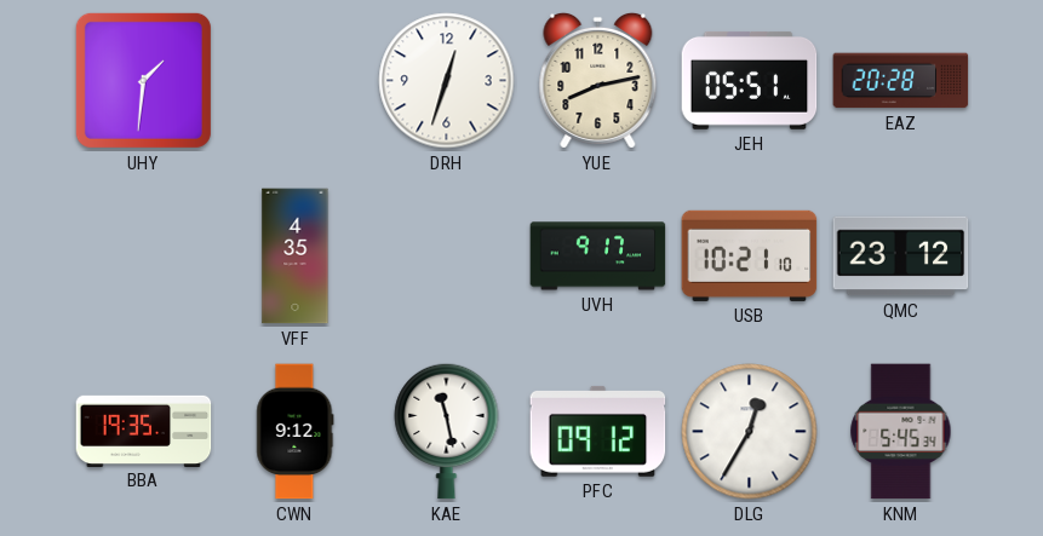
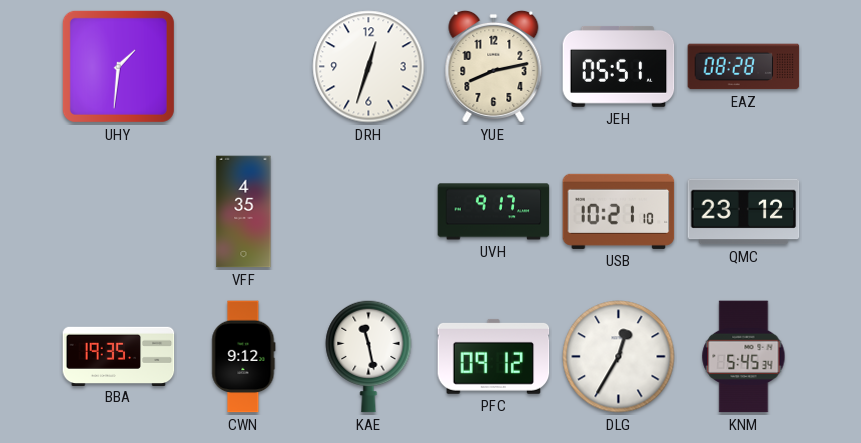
EAZ: 20:28 -> 08:28
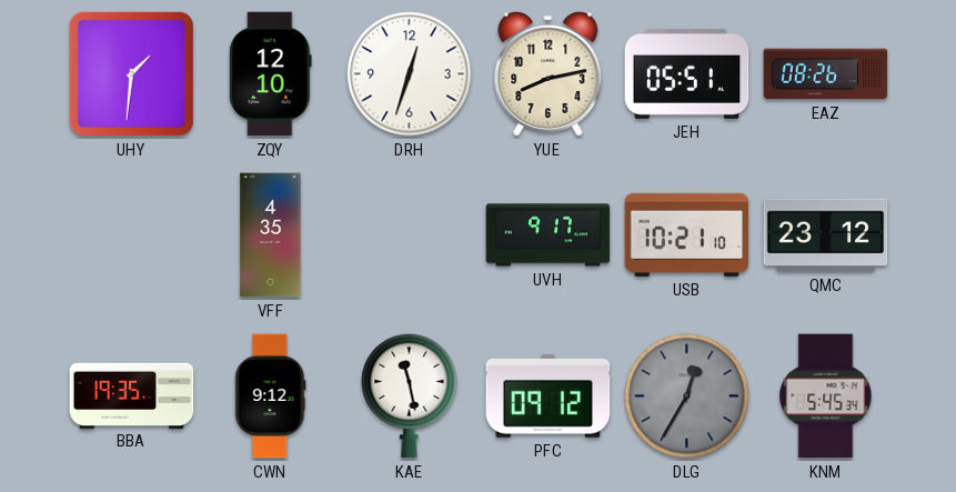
ZQY: none -> 12:10
EAZ: 08:28 -> 08:26
DLG dial: white -> grey
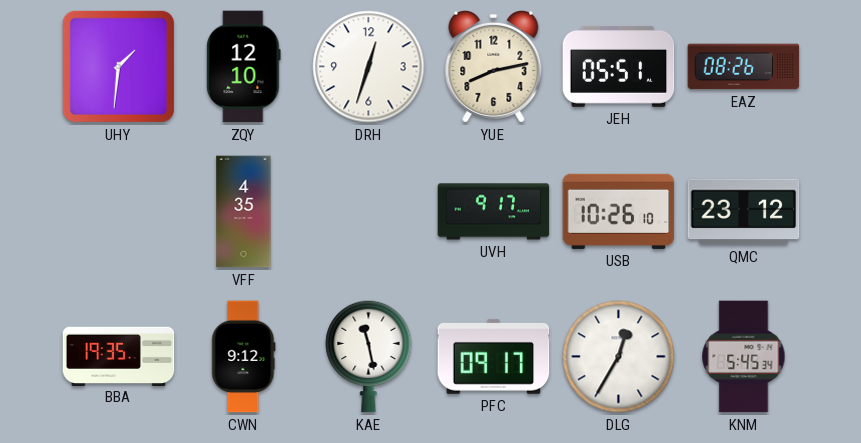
USB: 10:21 -> 10:26
PFC: 09:12 -> 09:17
DLG dial: grey -> white
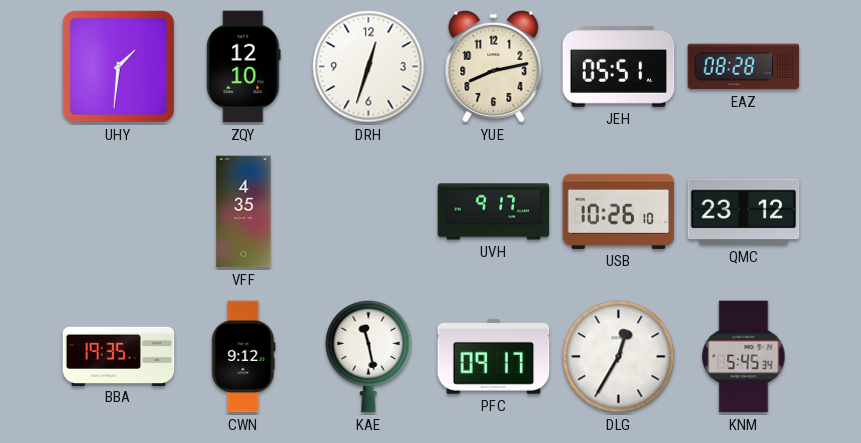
EAZ: 08:26 -> 08:28
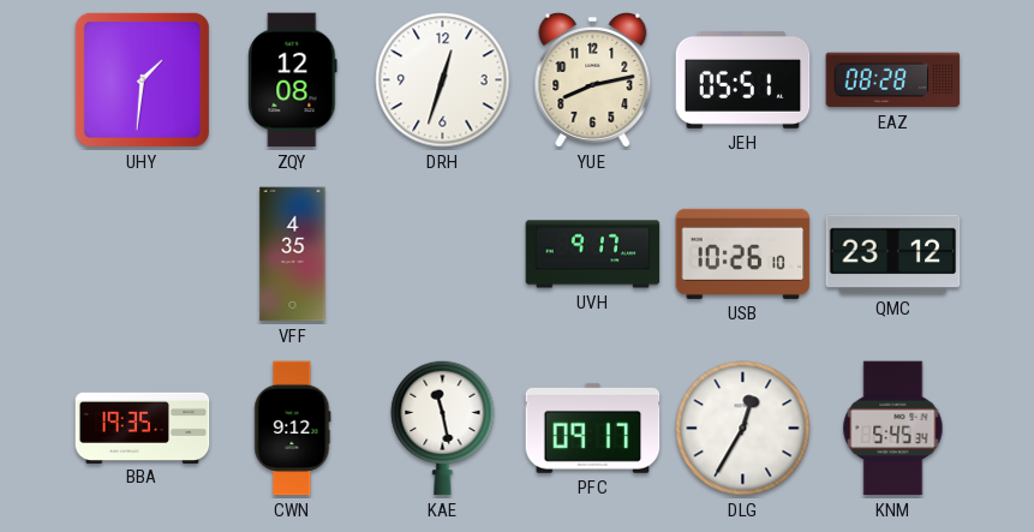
ZQY: 12:10 -> 12:08
